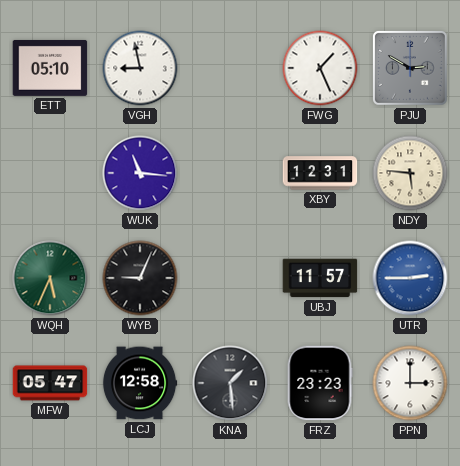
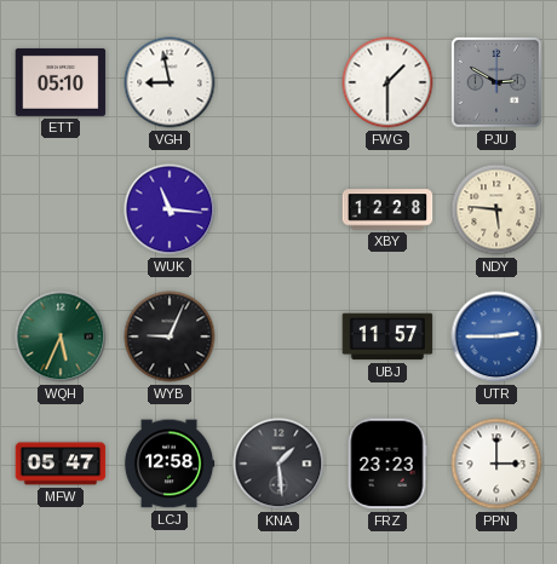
FWG: 1:26 -> 1:30
XBY: 12:31 -> 12:28
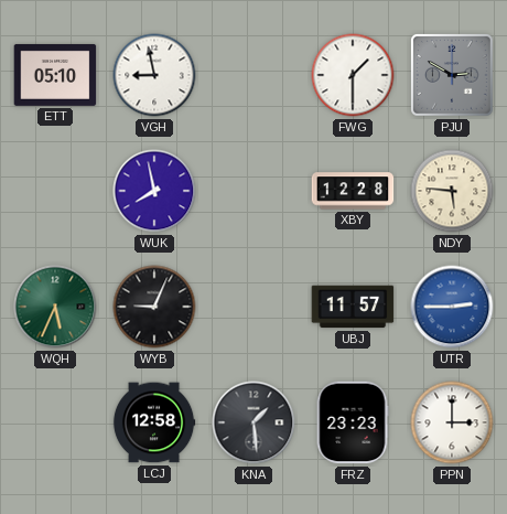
WUK: 11:16 -> 7:58
MFW: 05:47 -> none
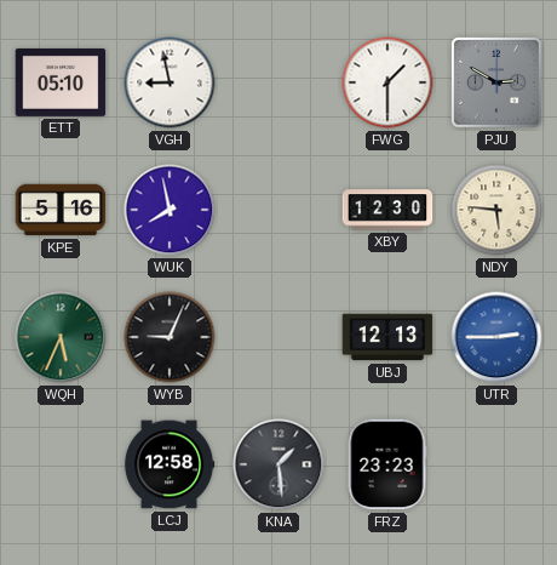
KPE: none -> 5:16
XBY: 12:28 -> 12:30
UBJ: 11:57 -> 12:13
PPN: 3:00 -> none
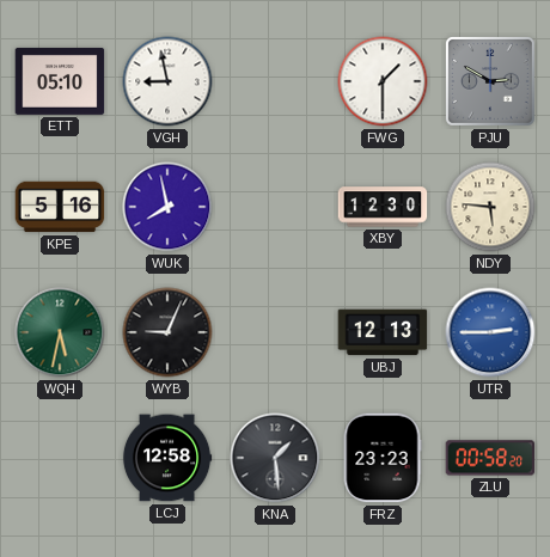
WQH: 5:34 -> 5:32
ZLU: none -> 00:58
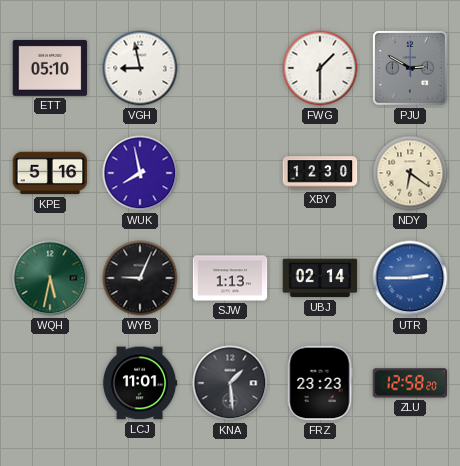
NDY: 5:46 -> 6:21
SJW: none -> 1:13
UBJ: 12:13 -> 02:14
LCJ: 12:58 -> 11:01
ZLU: 00:58 -> 12:58
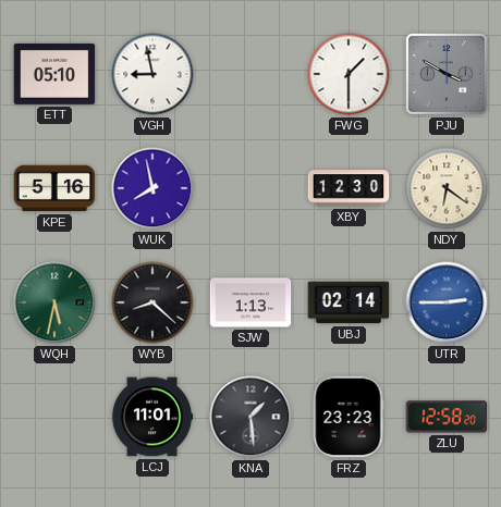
PJU: 2:50 -> 3:50
WYB: 9:04 -> 8:22
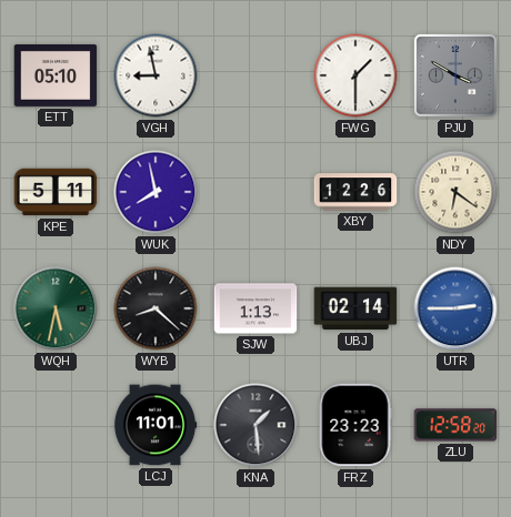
KPE: 5:16 -> 5:11
XBY: 12:30 -> 12:26
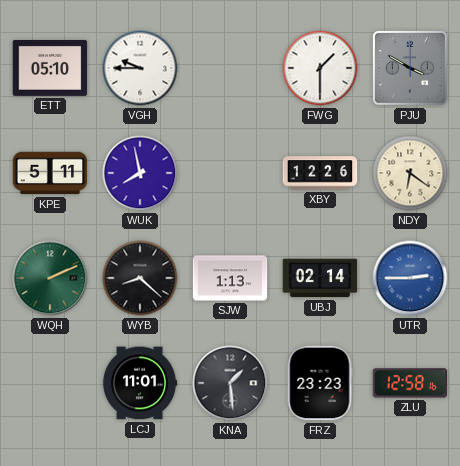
VGH: 8:58 -> 9:45
WQH: 5:32 -> 2:11
ZLU: 12:58:20 -> 12:58:16
